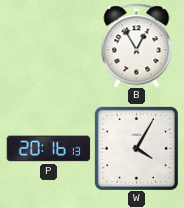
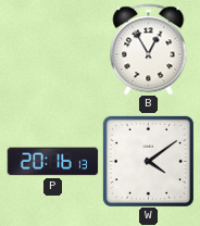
W: 4:05 -> 4:09
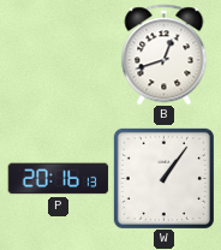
B: 12:55 -> 12:42
W: 4:09 -> 1:06
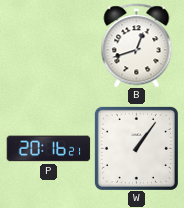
P: 20:16:13 -> 20:16:21
